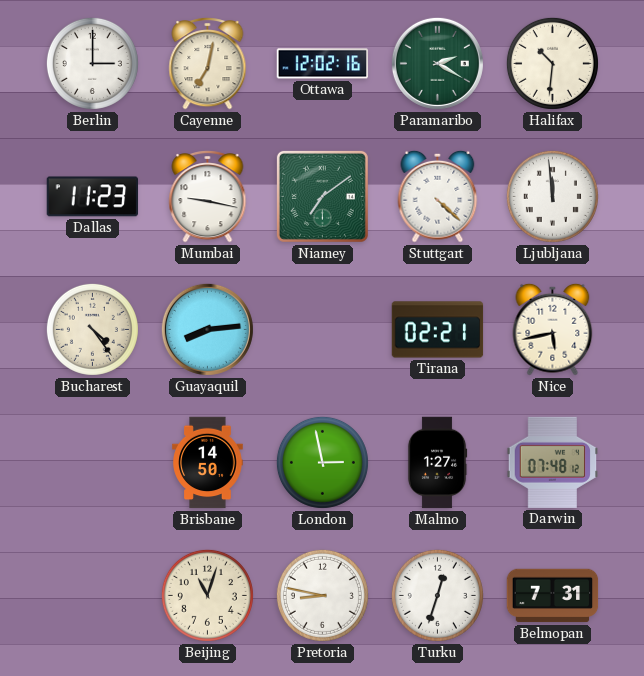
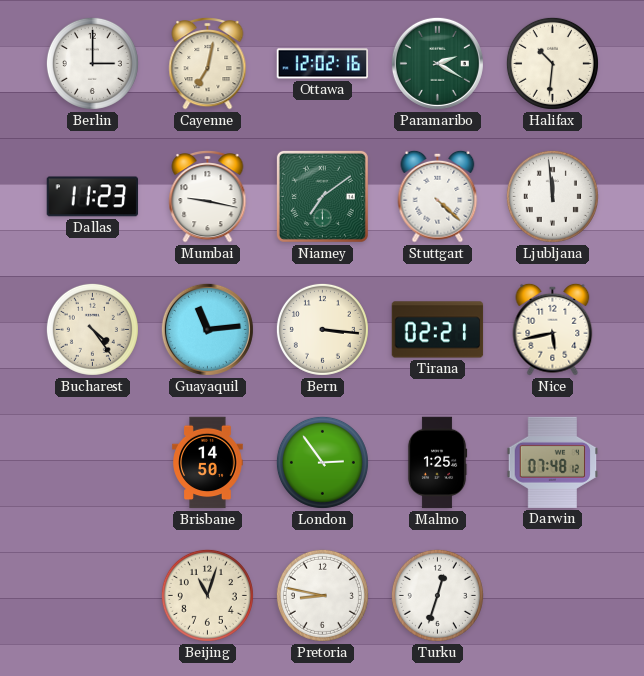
Guayaquil: 8:14 -> 11:14
Bern: none -> 3:16
London: 2:58 -> 2:54
Malmo: 1:27 -> 1:25
Belmopan: 7:31 -> none
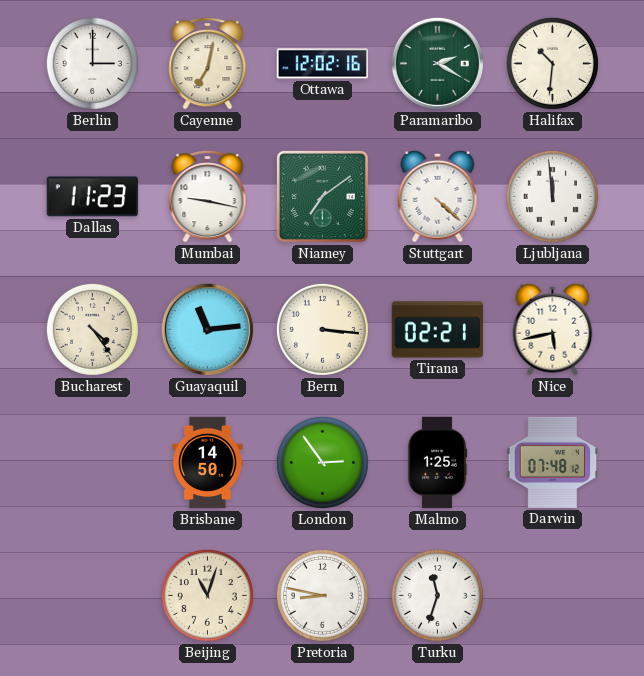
Turku: 12:33 -> 11:33
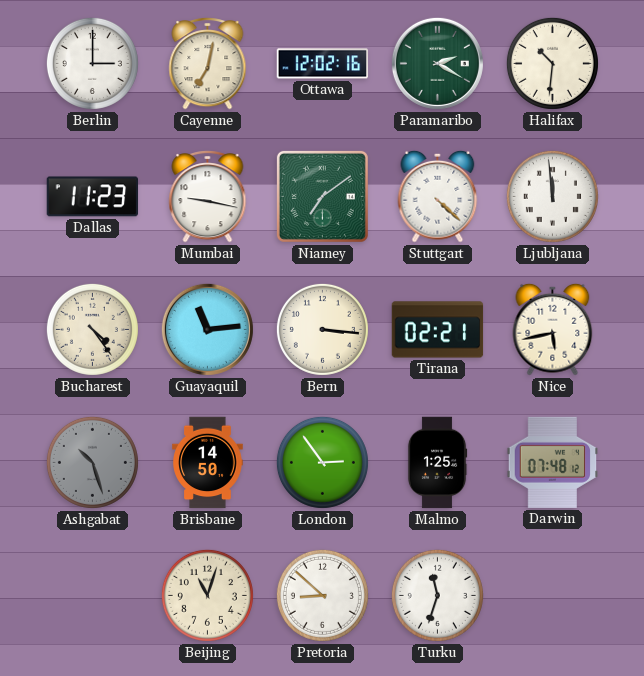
Ashgabat: none -> 10:27
Pretoria: 8:47 -> 8:52
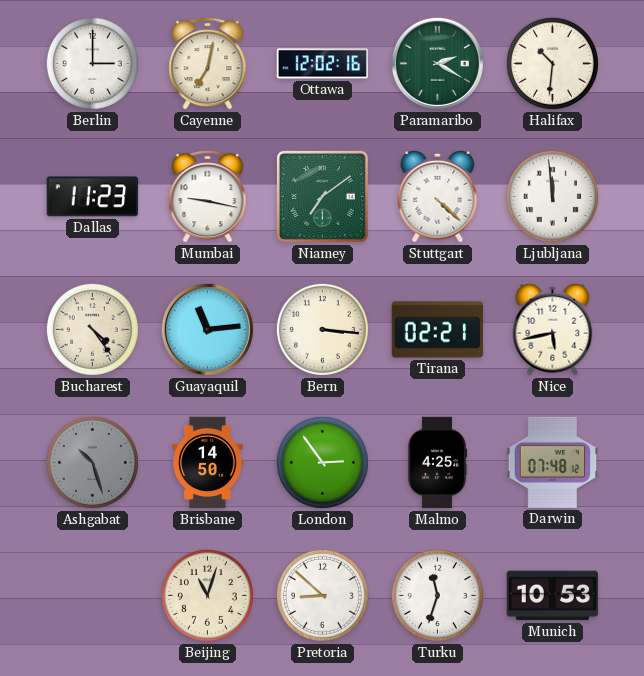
Malmo: 1:25 -> 4:25
Munich: none -> 10:53
